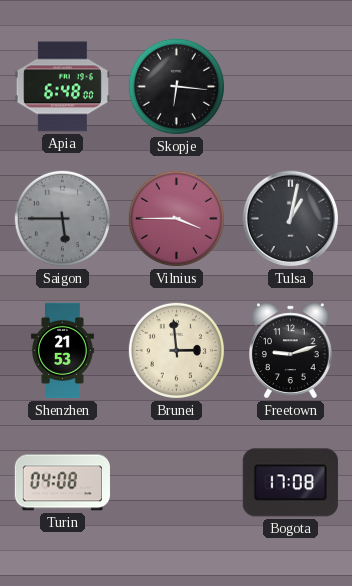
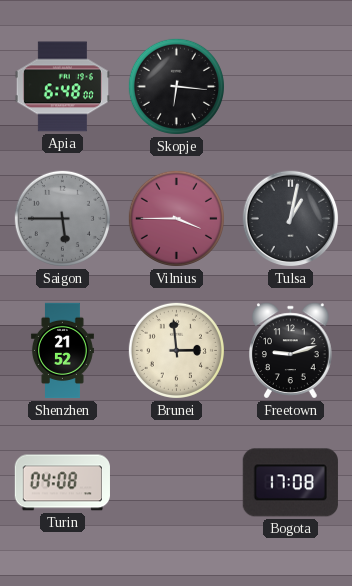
Shenzhen: 21:53 -> 21:52
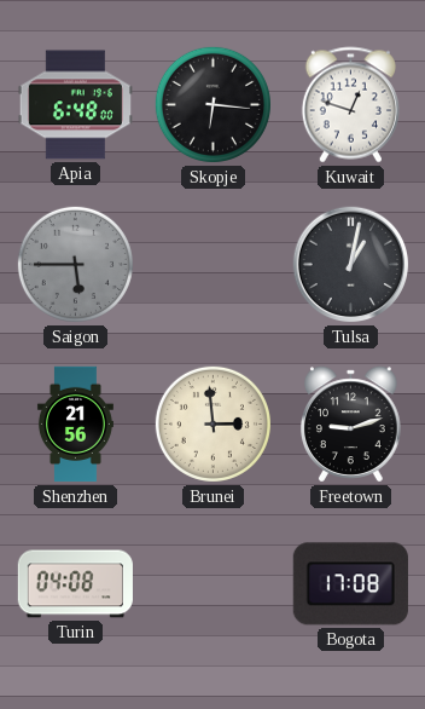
Kuwait: none -> 12:48
Vilnius: 3:45 -> none
Shenzhen: 21:52 -> 21:56
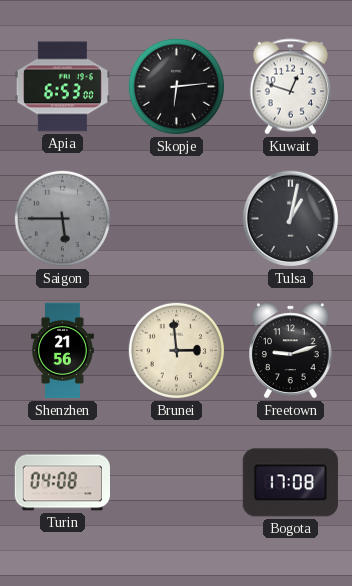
Apia: 6:48 -> 6:53
Skopje: 6:16 -> 6:14
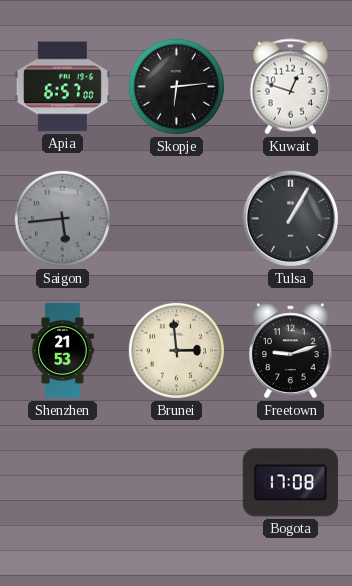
Apia: 6:53 -> 6:57
Saigon: 5:45 -> 5:44
Tulsa: 1:02 -> 1:05
Shenzhen: 21:56 -> 21:53
Turin: 04:08 -> none
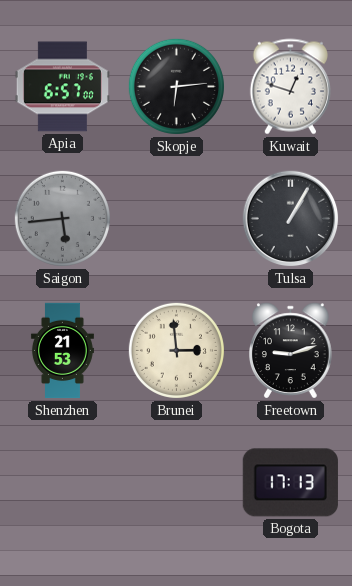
Bogota: 17:08 -> 17:13
